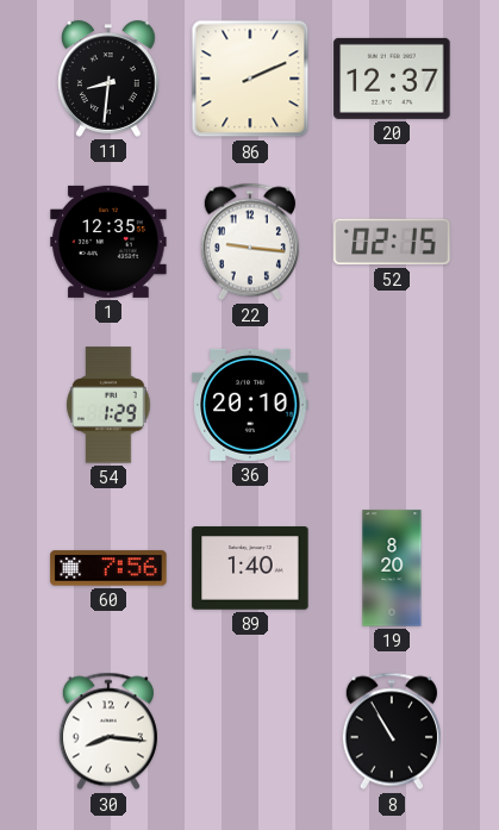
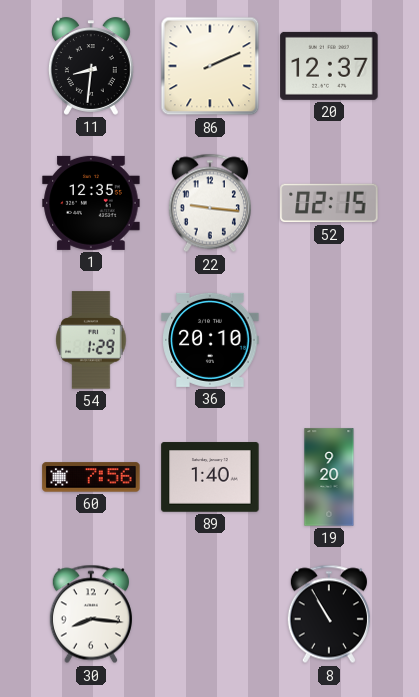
19: 8:20 -> 9:20
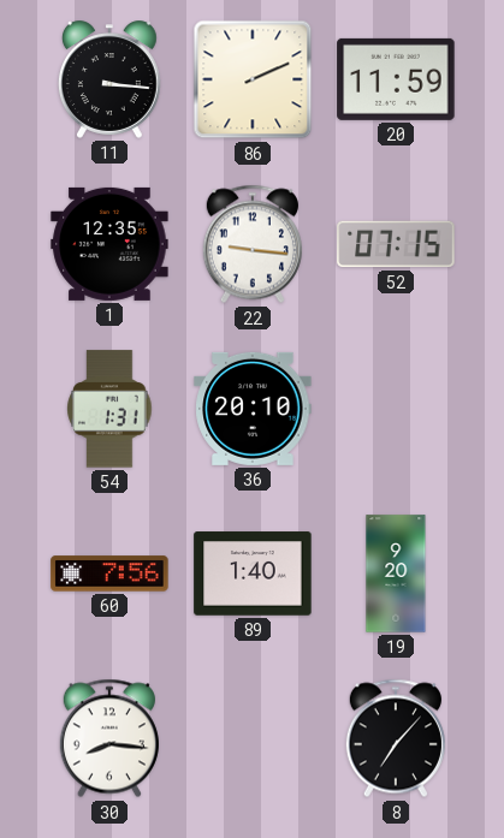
11: 8:31 -> 3:16
20: 12:37 -> 11:59
52: 02:15 -> 07:15
54: 1:29 -> 1:31
8: 10:55 -> 7:07
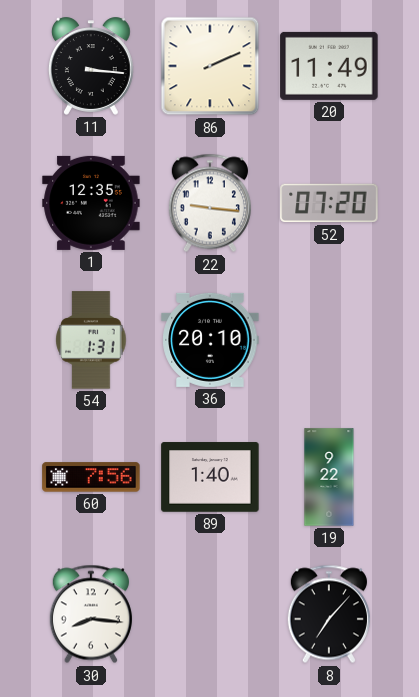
20: 11:59 -> 11:49
52: 07:15 -> 07:20
19: 9:20 -> 9:22
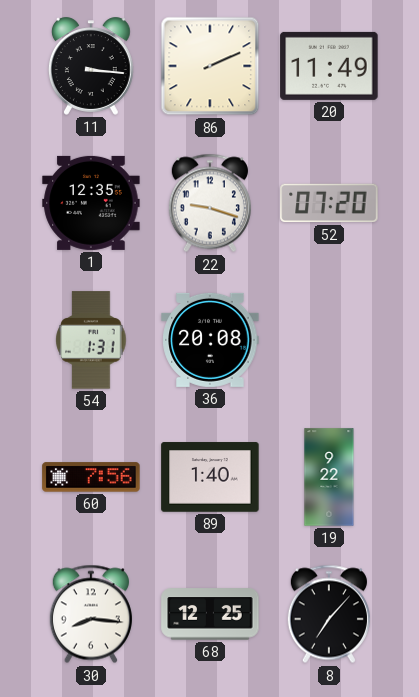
22: 9:16 -> 9:18
36: 20:10 -> 20:08
68: none -> 12:25
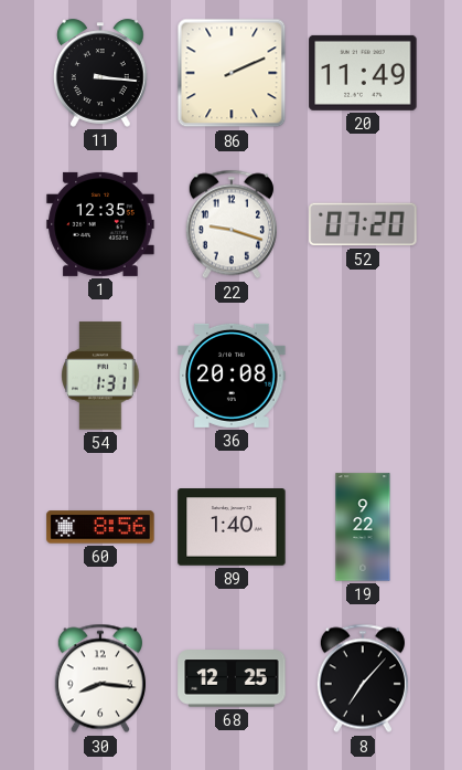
60: 7:56 -> 8:56
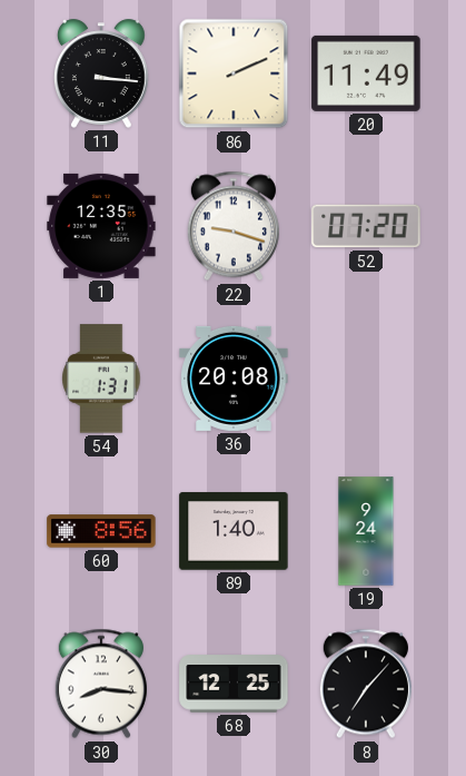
19: 9:22 -> 9:24
